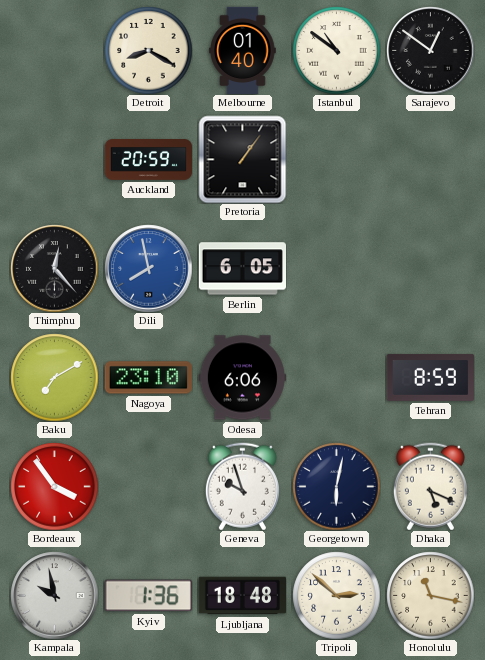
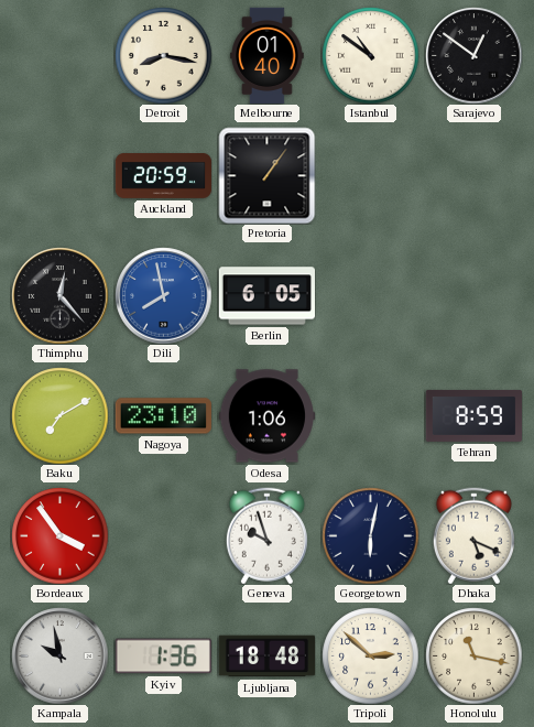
Detroit: 8:20 -> 8:17
Odesa: 6:06 -> 1:06
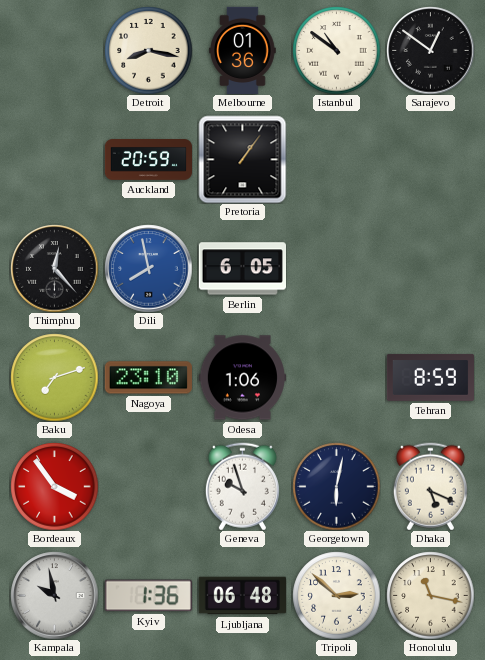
Melbourne: 01:40 -> 01:36
Baku: 7:10 -> 7:12
Ljubljana: 18:48 -> 06:48
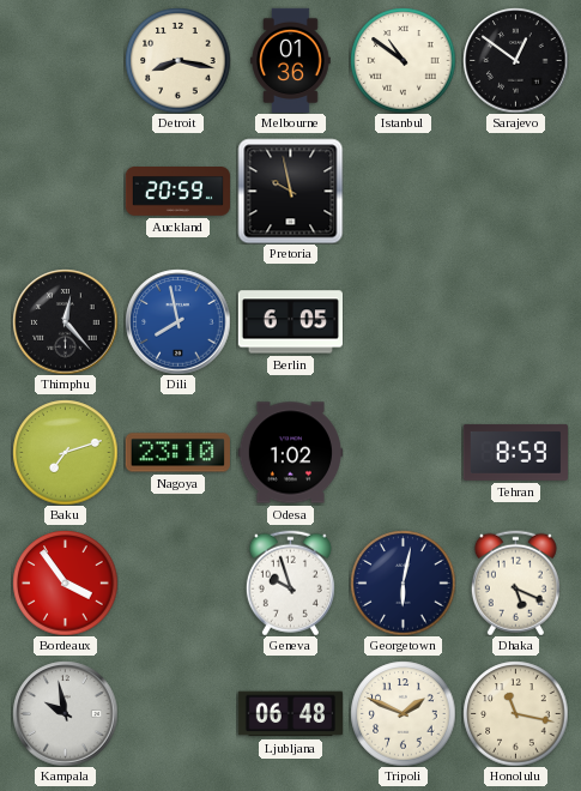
Pretoria: 1:06 -> 9:58
Odesa: 1:06 -> 1:02
Kyiv: 1:36 -> none
Tripoli: 2:52 -> 1:49
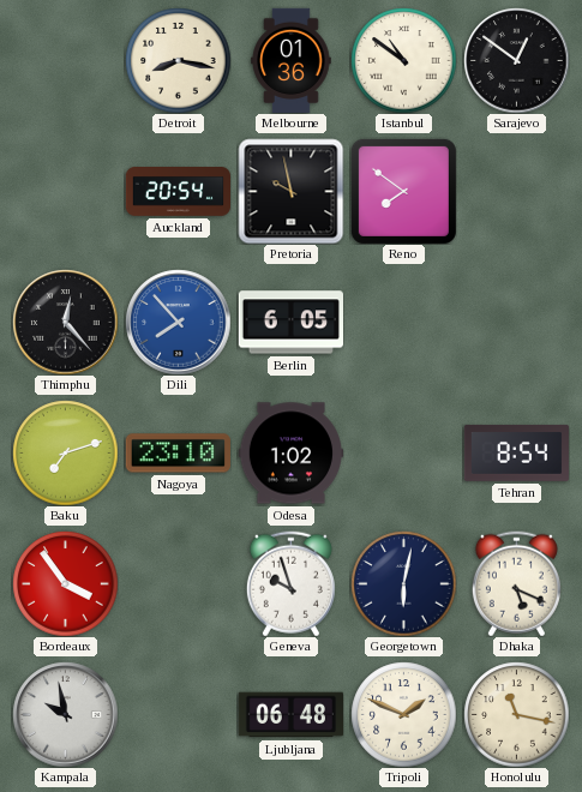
Auckland: 20:59 -> 20:54
Reno: none -> 7:51
Dili: 7:58 -> 7:53
Tehran: 8:59 -> 8:54
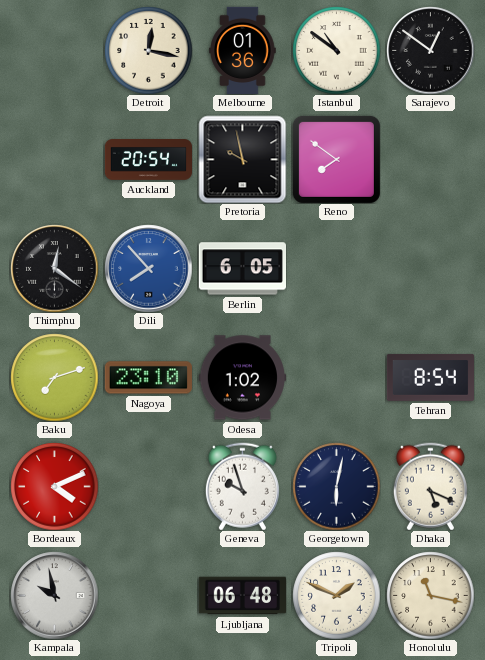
Detroit: 8:17 -> 12:17
Thimphu: 12:23 -> 12:21
Bordeaux: 3:54 -> 4:11
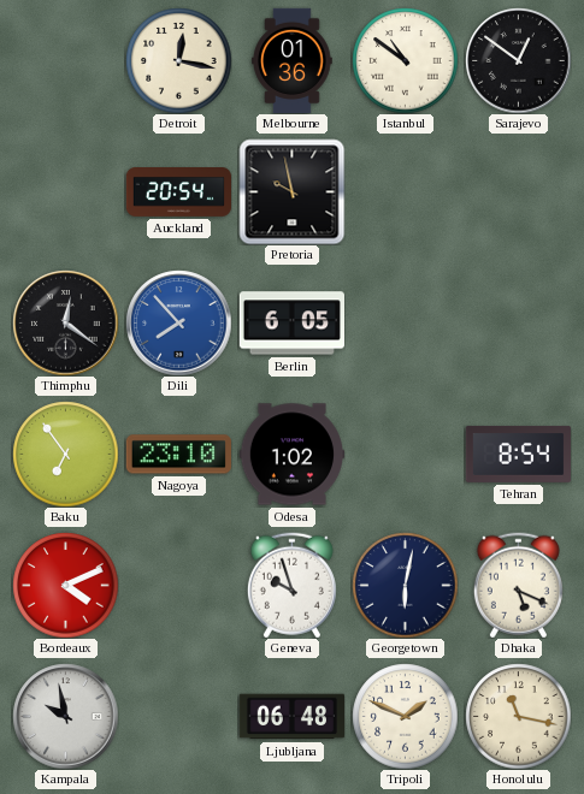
Reno: 7:51 -> none
Baku: 7:12 -> 6:54
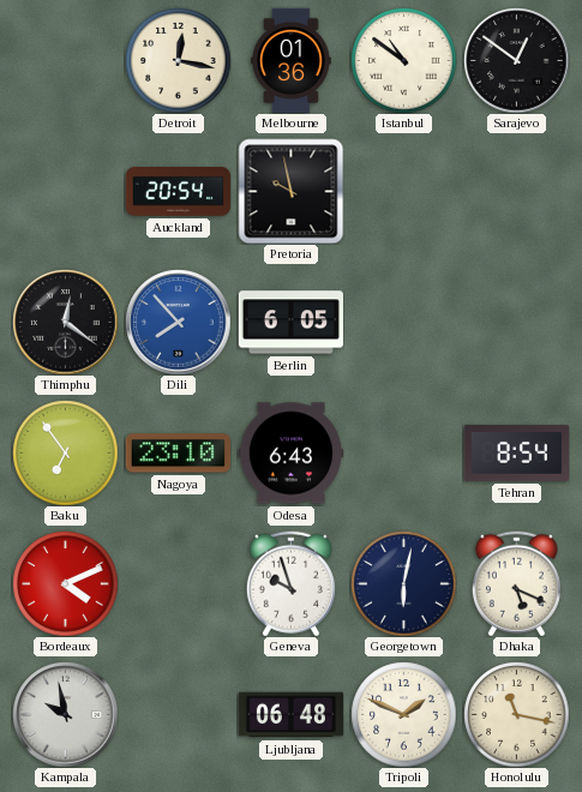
Odesa: 1:02 -> 6:43
